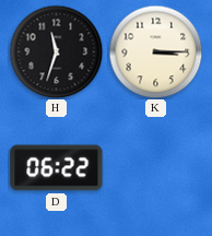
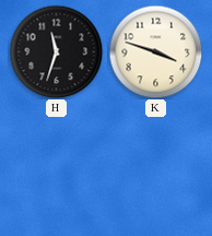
K: 3:15 -> 3:48
D: 06:22 -> none
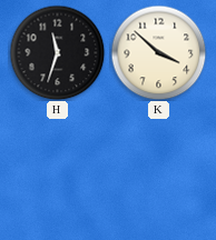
K: 3:48 -> 3:52
